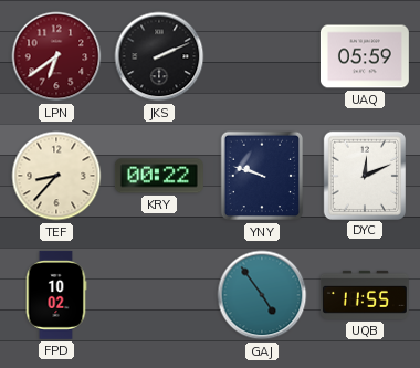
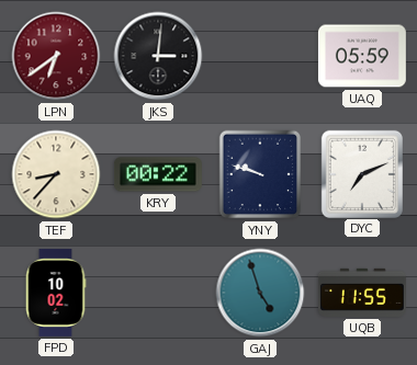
JKS: 2:11 -> 3:01
DYC: 12:11 -> 7:11
GAJ: 4:54 -> 4:57
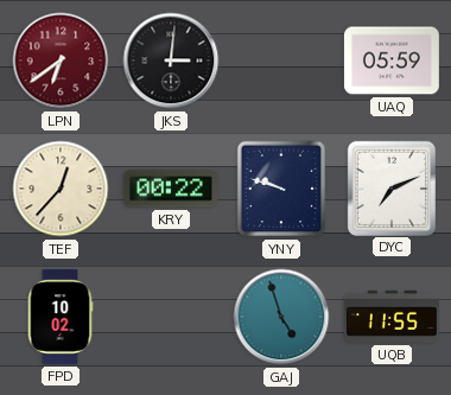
TEF: 8:37 -> 12:37
